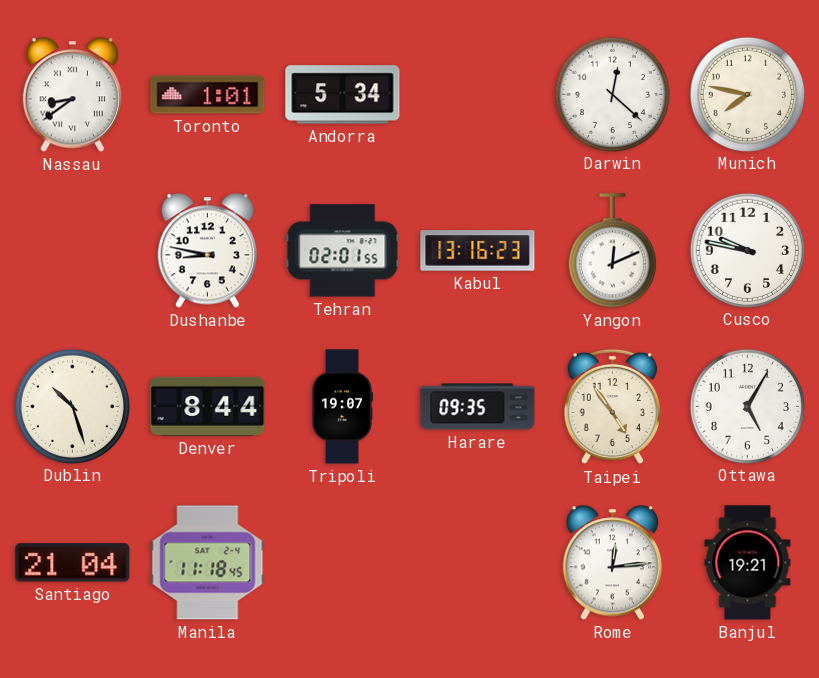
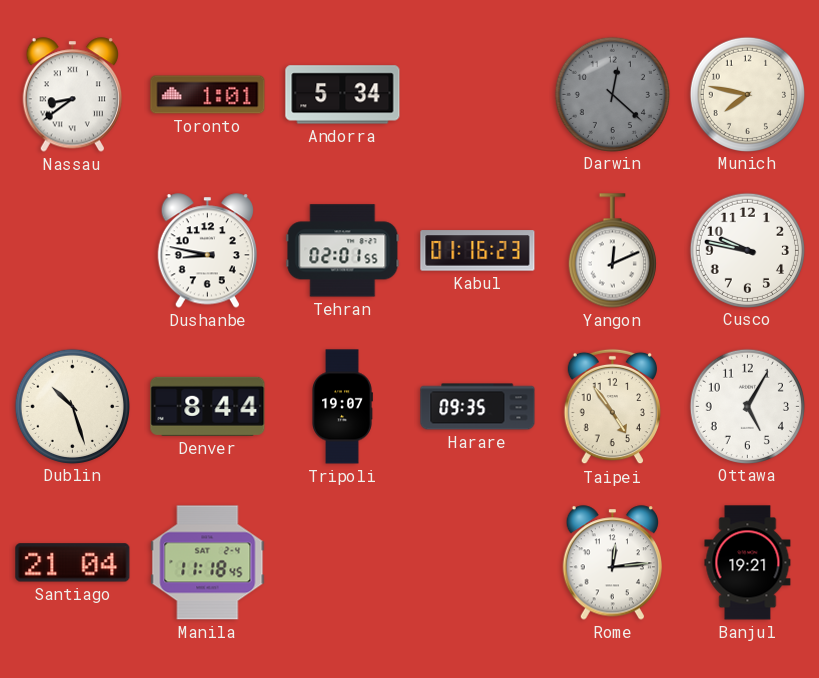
Darwin dial: white -> grey
Kabul: 13:16 -> 01:16
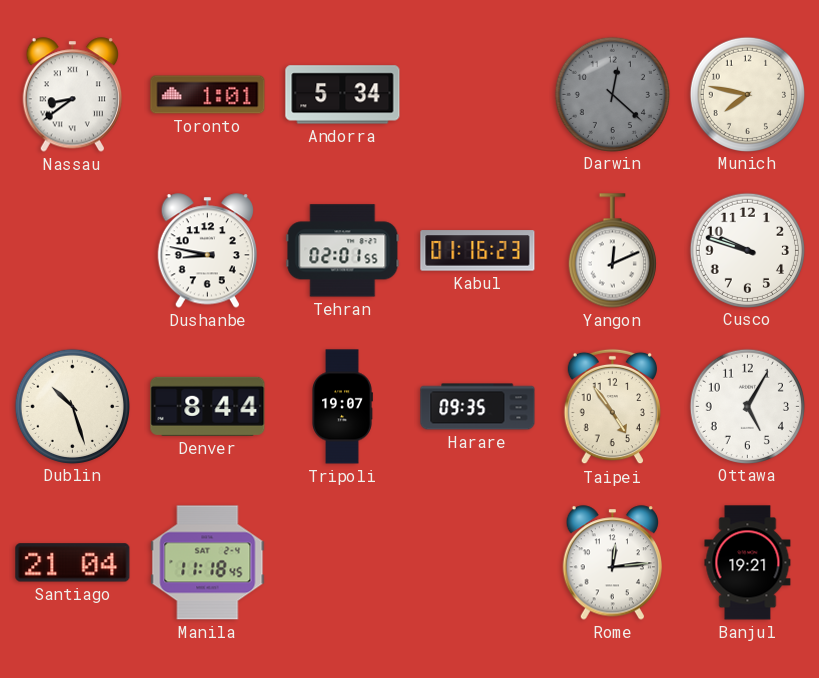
Cusco: 9:47 -> 9:48
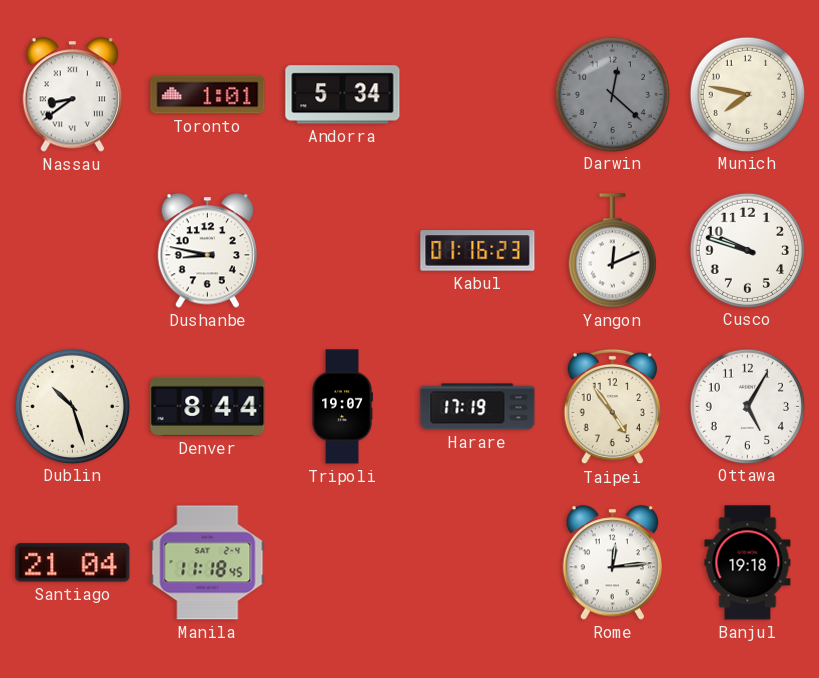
Tehran: 02:01 -> none
Harare: 09:35 -> 17:19
Banjul: 19:21 -> 19:18
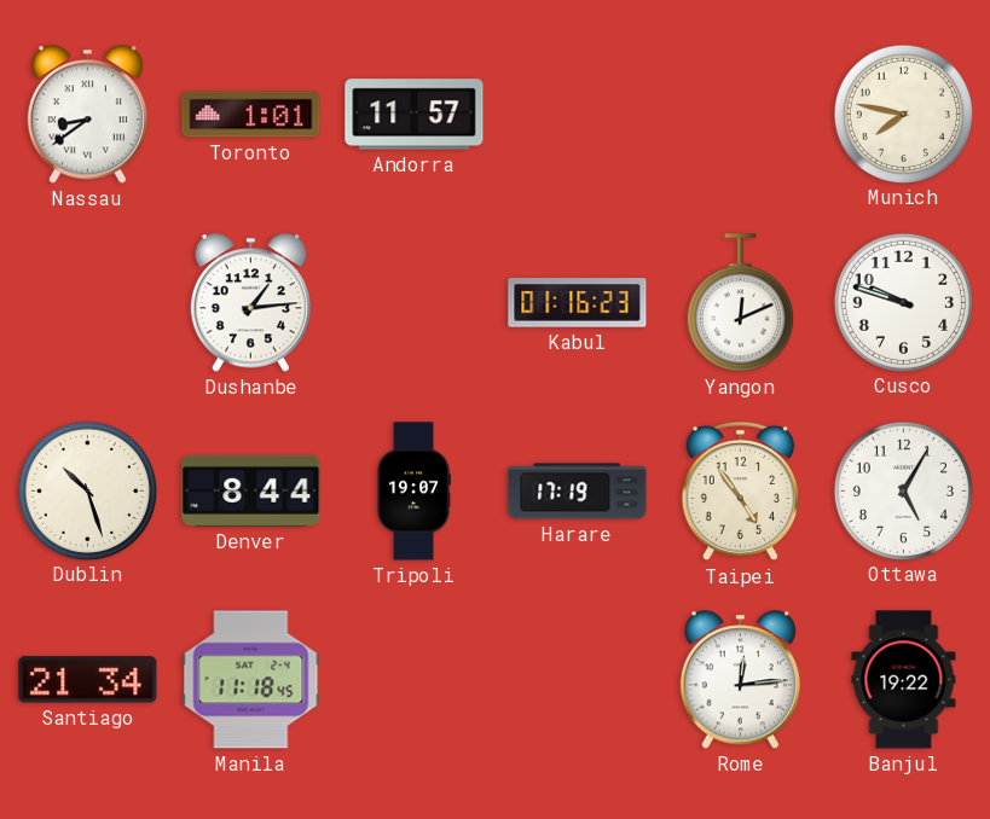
Andorra: 5:34 -> 11:57
Darwin: 12:22 -> none
Dushanbe: 8:47 -> 1:14
Santiago: 21:04 -> 21:34
Banjul: 19:18 -> 19:22
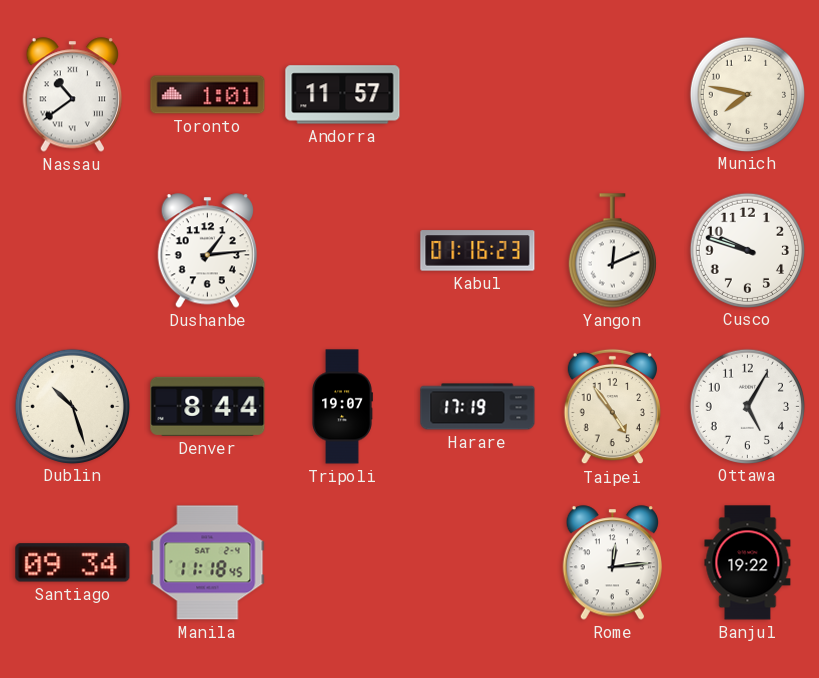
Nassau: 8:39 -> 10:39
Santiago: 21:34 -> 09:34
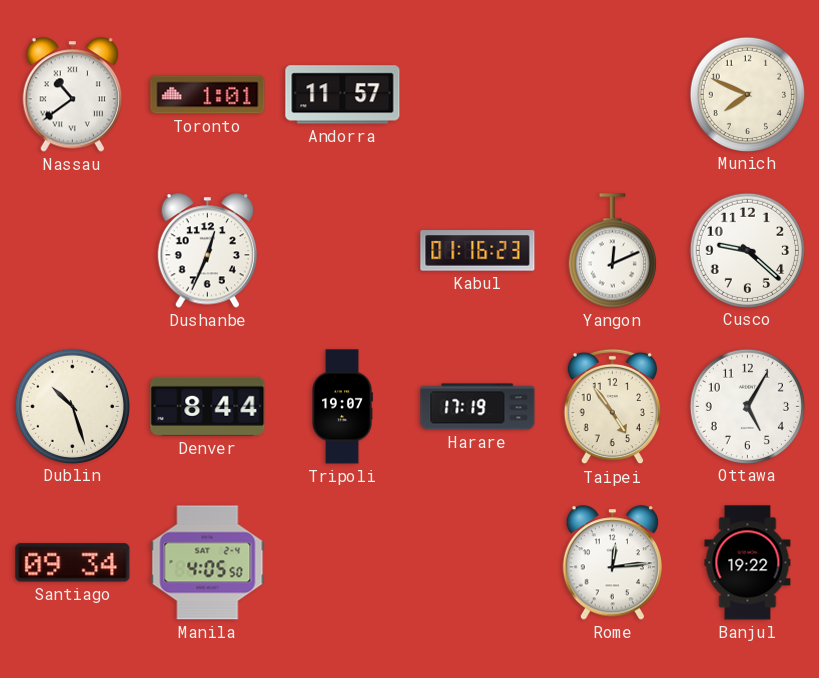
Munich: 7:47 -> 7:49
Dushanbe: 1:14 -> 12:34
Cusco: 9:48 -> 9:22
Manila: 11:18 -> 4:05
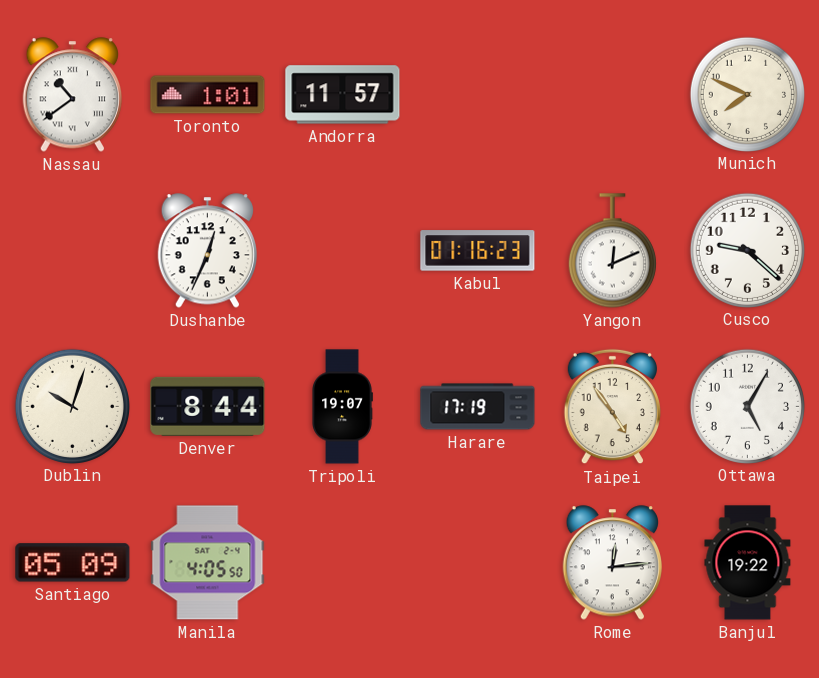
Dublin: 10:27 -> 10:03
Santiago: 09:34 -> 05:09
